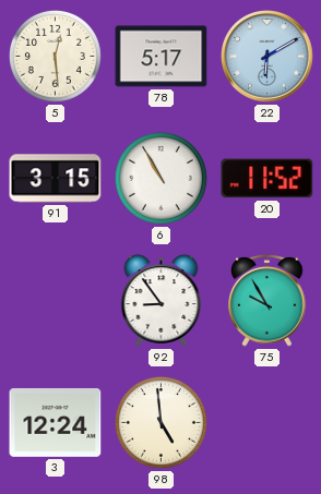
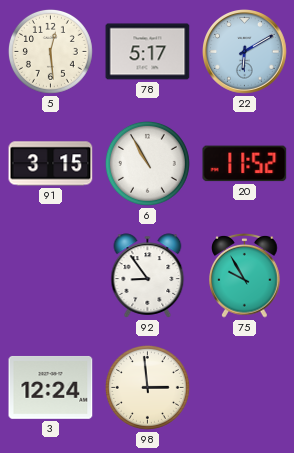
98: 4:59 -> 2:59
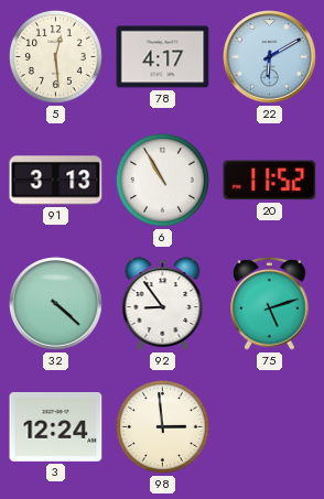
78: 5:17 -> 4:17
91: 3:15 -> 3:13
32: none -> 4:22
75: 9:55 -> 5:12
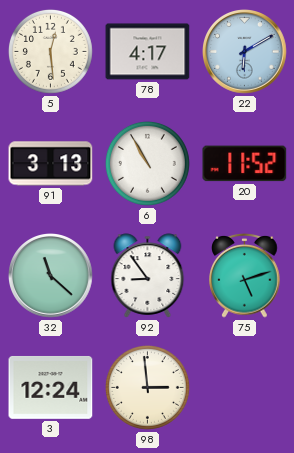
32: 4:22 -> 11:22
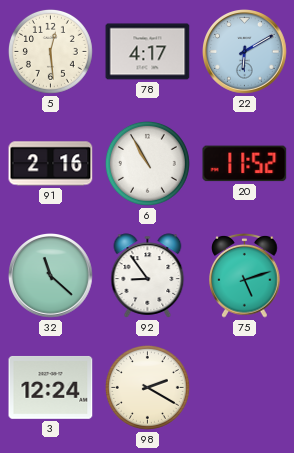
91: 3:13 -> 2:16
98: 2:59 -> 2:20
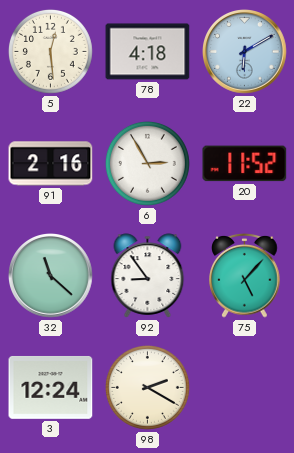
78: 4:17 -> 4:18
6: 10:55 -> 2:55
75: 5:12 -> 5:07
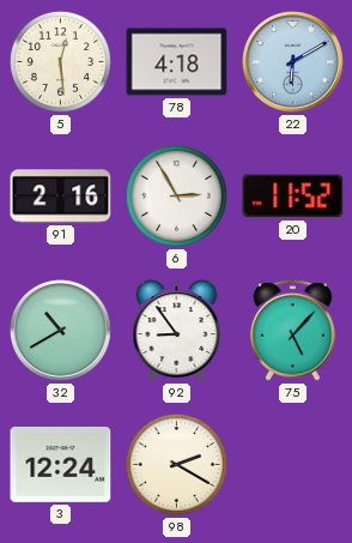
32: 11:22 -> 10:40
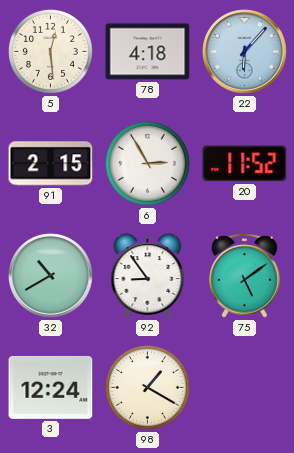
22: 6:10 -> 6:07
91: 2:16 -> 2:15
75: 5:07 -> 5:09
98: 2:20 -> 1:20
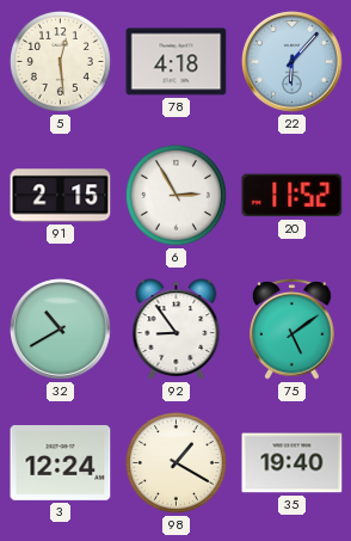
35: none -> 19:40
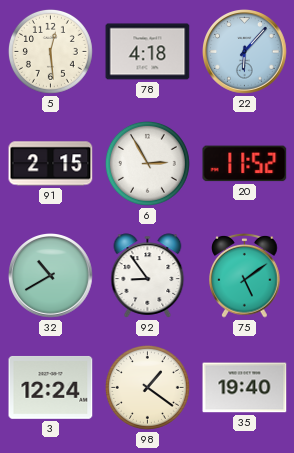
98: 1:20 -> 1:21
